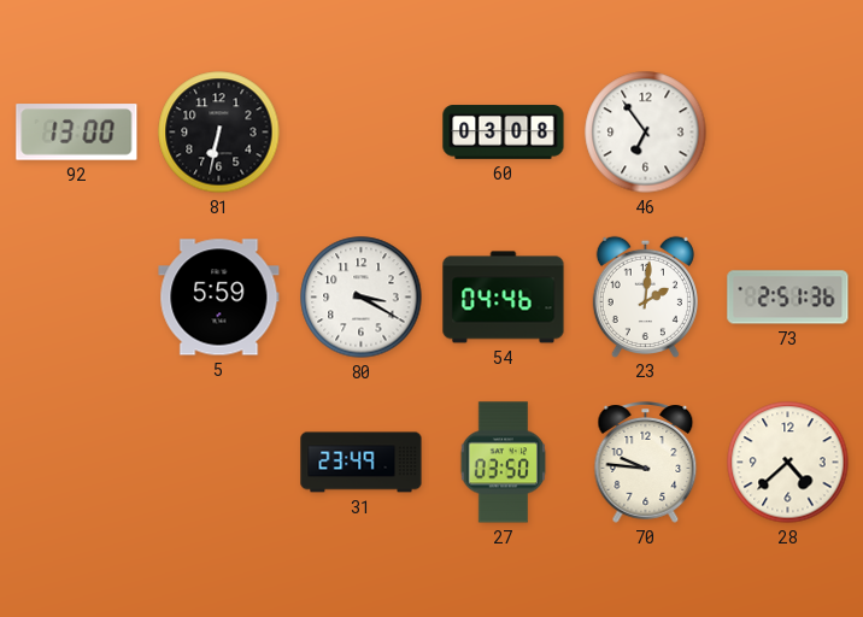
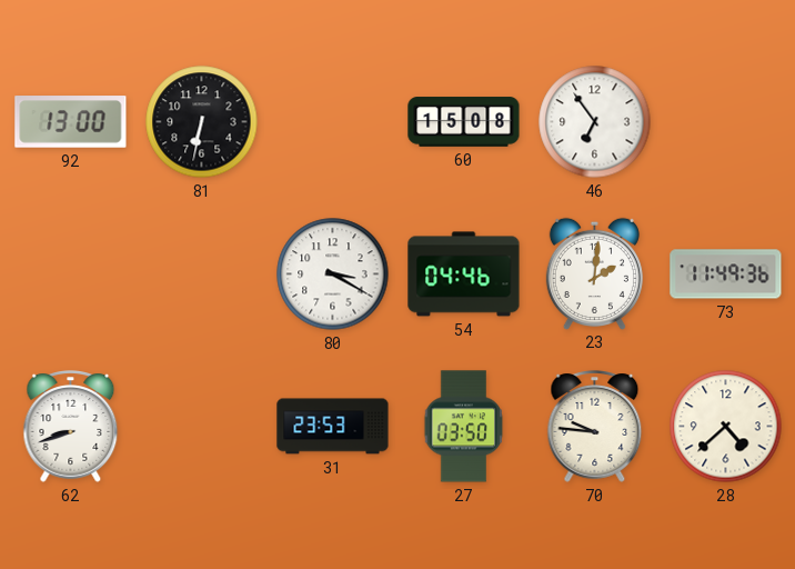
60: 03:08 -> 15:08
5: 5:59 -> none
73: 2:51 -> 11:49
62: none -> 8:42
31: 23:49 -> 23:53
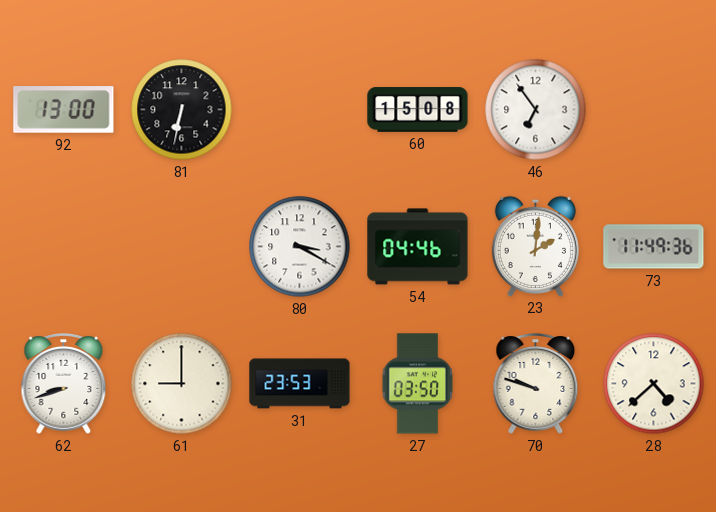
61: none -> 9:00
70: 9:46 -> 9:48
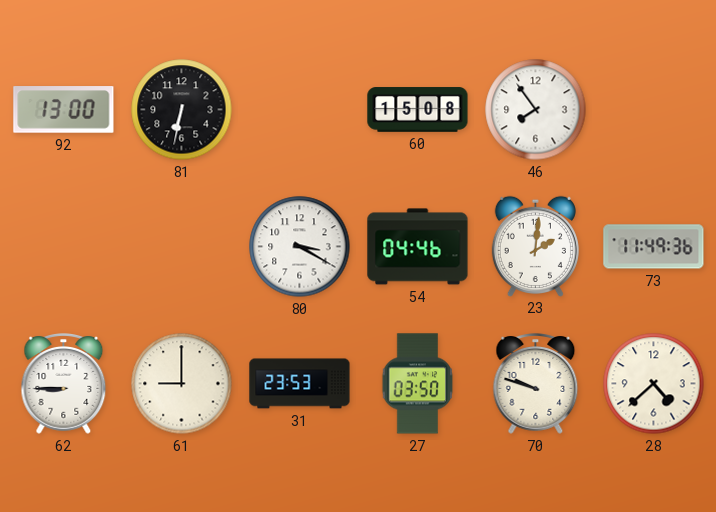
46: 6:54 -> 7:54
62: 8:42 -> 8:45
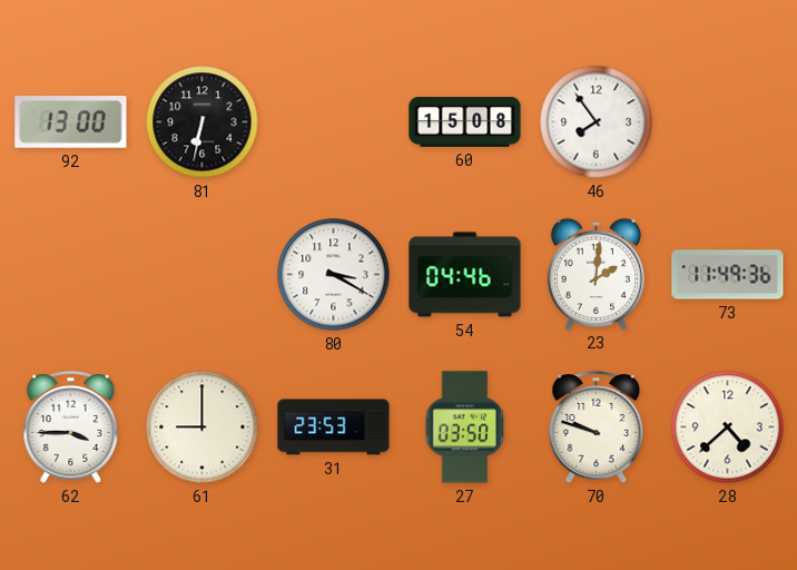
62: 8:45 -> 3:45
